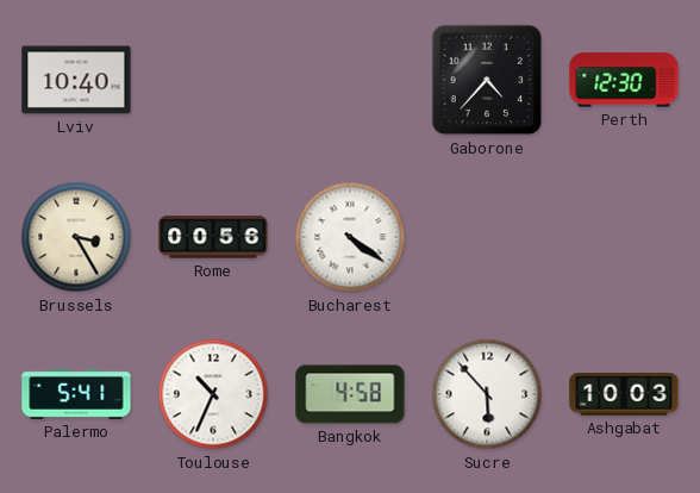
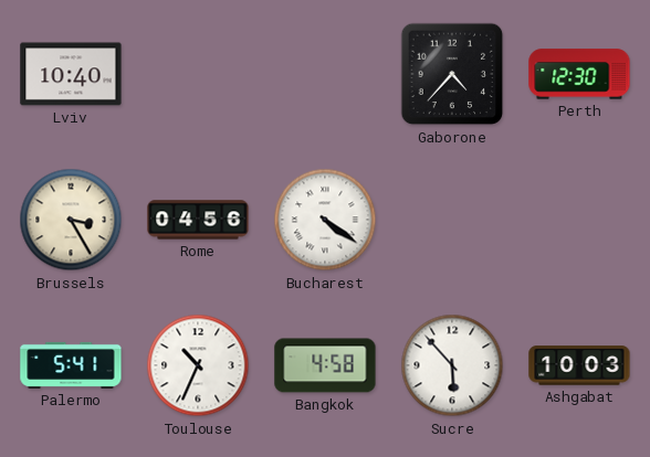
Rome: 00:56 -> 04:56
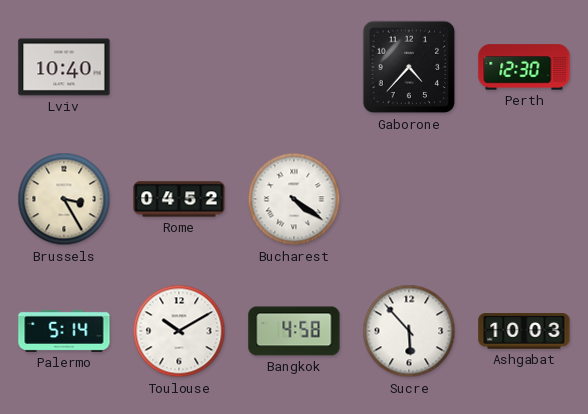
Rome: 04:56 -> 04:52
Palermo: 5:41 -> 5:14
Toulouse: 10:34 -> 10:10
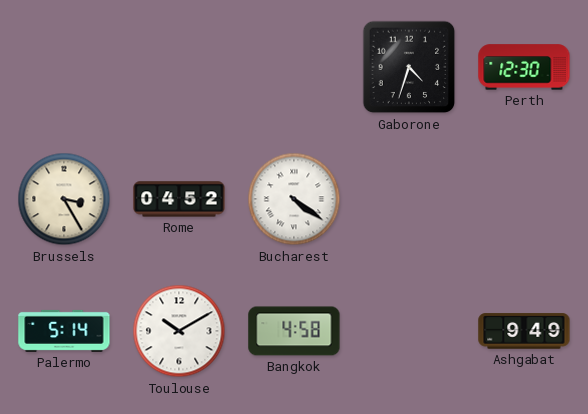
Lviv: 10:40 -> none
Gaborone: 4:37 -> 4:33
Sucre: 5:53 -> none
Ashgabat: 10:03 -> 9:49
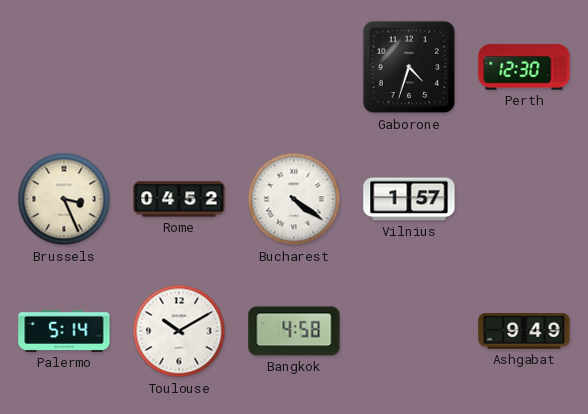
Brussels: 3:25 -> 3:26
Vilnius: none -> 1:57
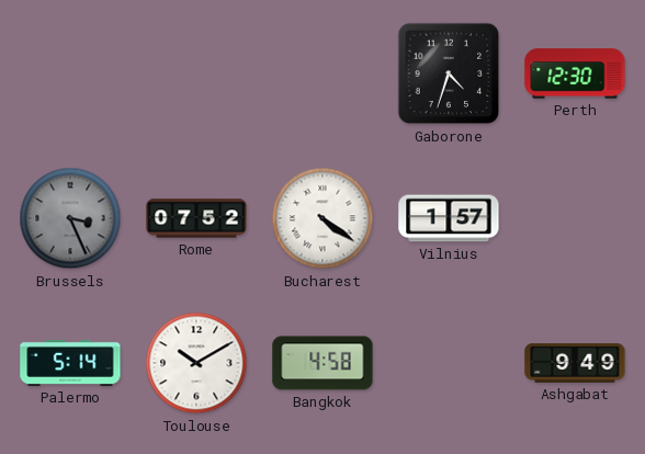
Brussels dial: cream -> grey
Rome: 04:52 -> 07:52
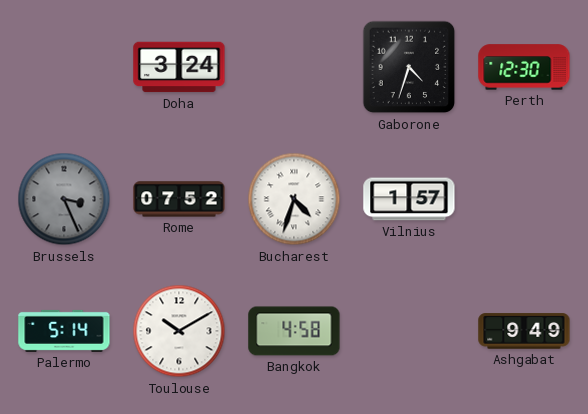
Doha: none -> 3:24
Bucharest: 4:21 -> 4:33
